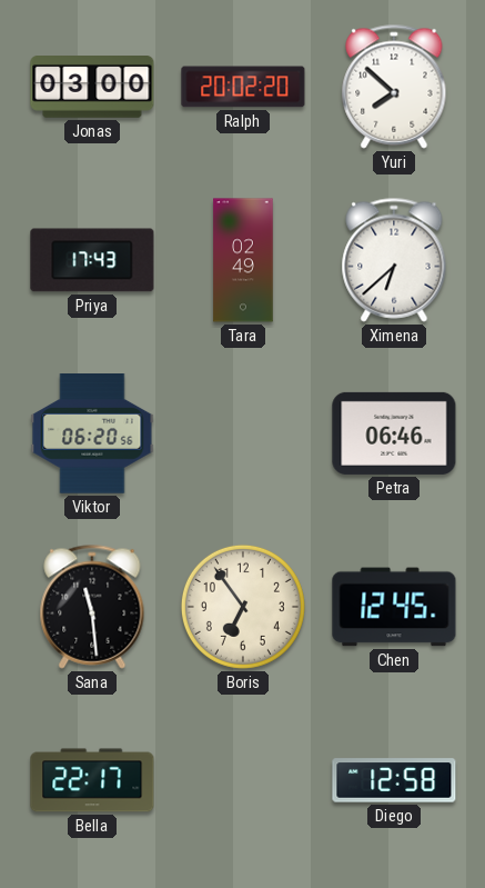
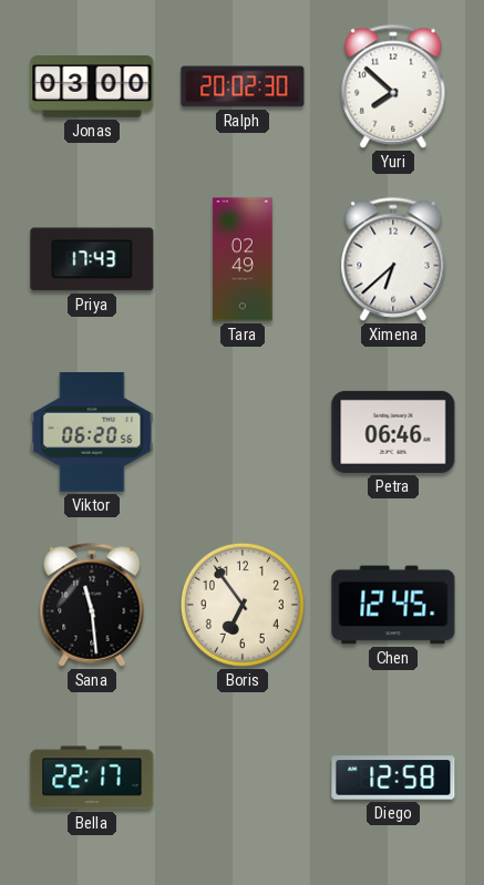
Ralph: 20:02:20 -> 20:02:30
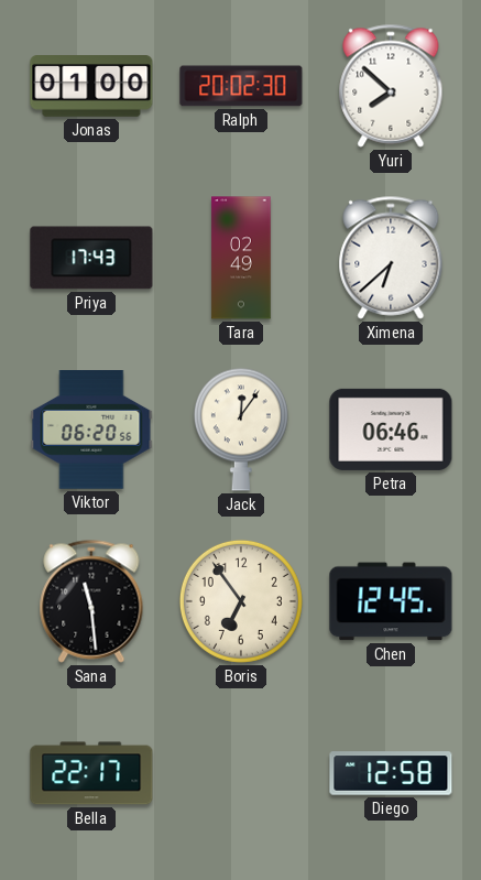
Jonas: 03:00 -> 01:00
Jack: none -> 12:06
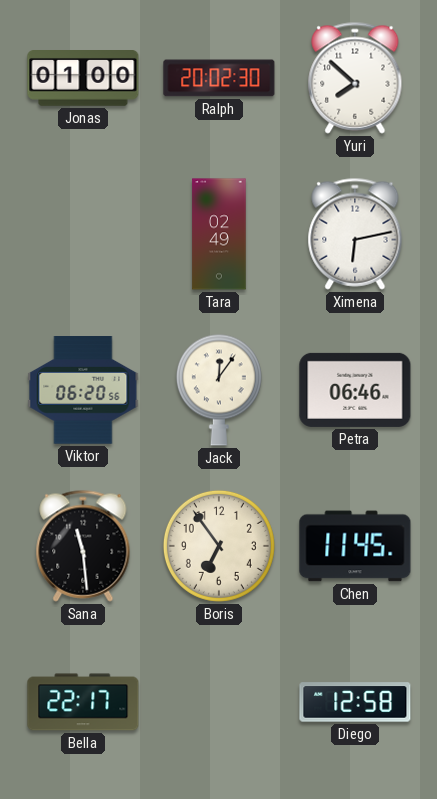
Priya: 17:43 -> none
Ximena: 6:38 -> 6:13
Chen: 12:45 -> 11:45
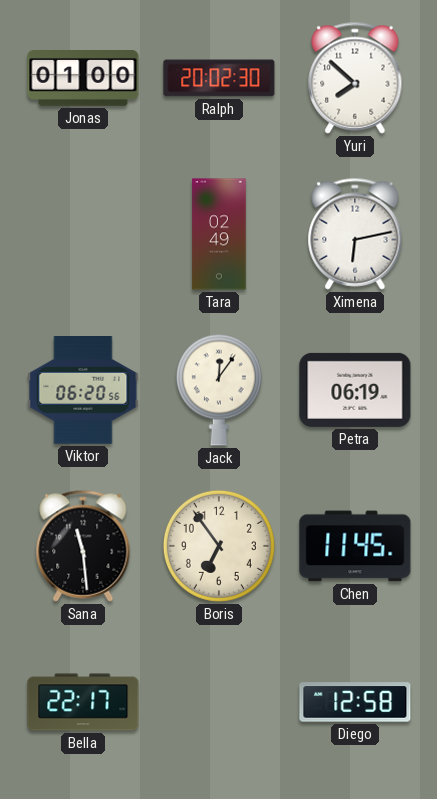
Petra: 06:46 -> 06:19
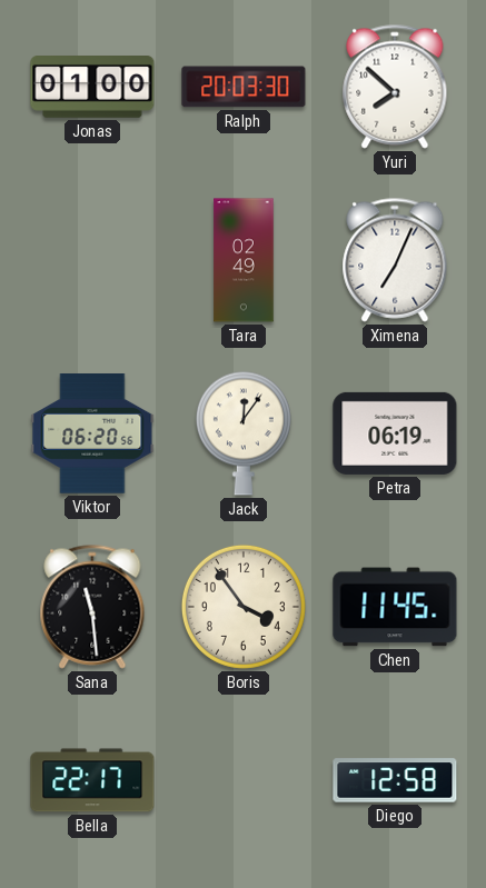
Ralph: 20:02 -> 20:03
Ximena: 6:13 -> 7:04
Boris: 6:54 -> 3:54
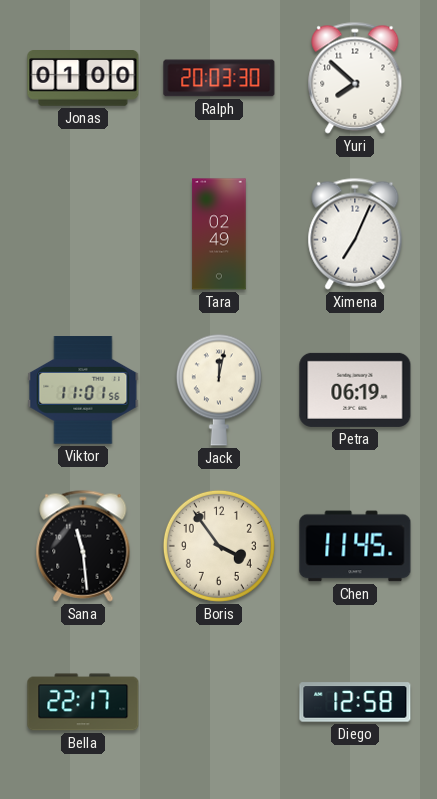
Viktor: 06:20 -> 11:01
Jack: 12:06 -> 12:02
